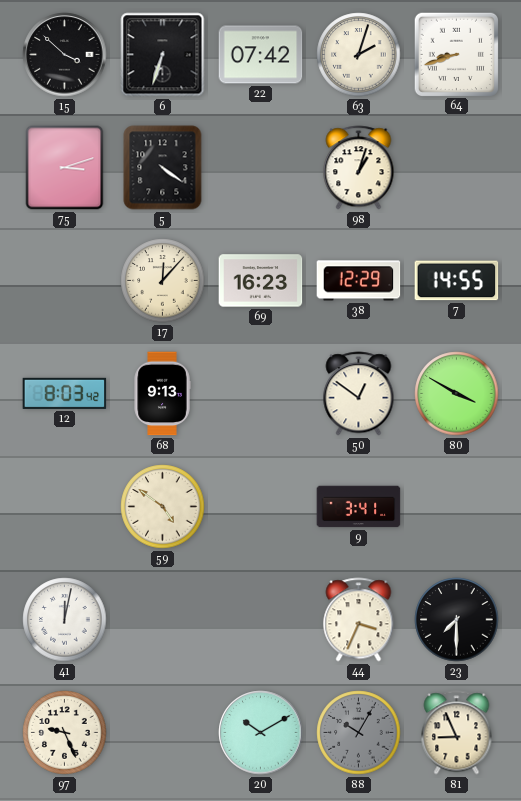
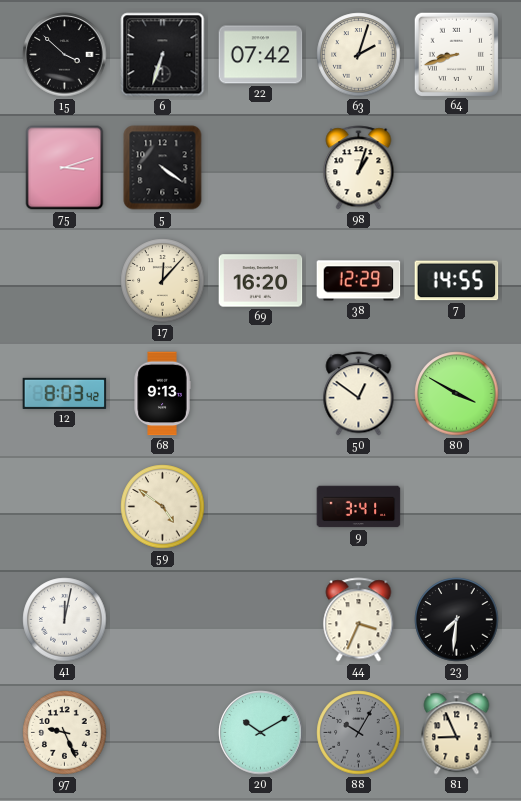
69: 16:23 -> 16:20
23: 7:30 -> 7:31
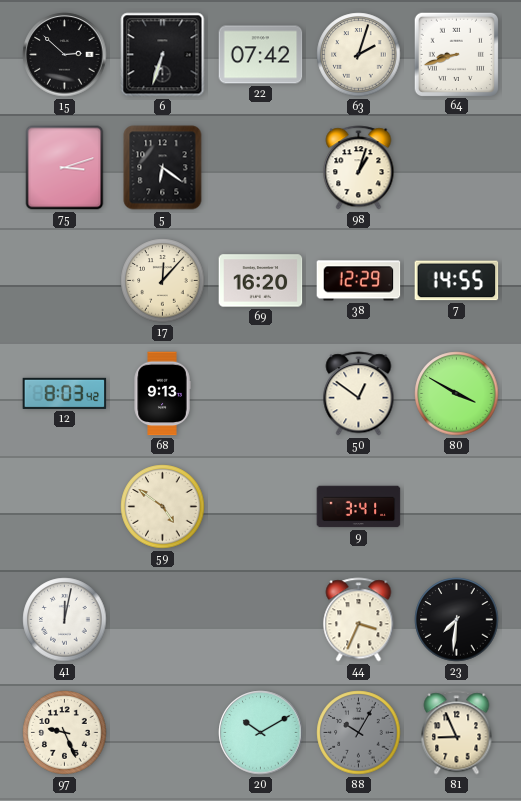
15: 3:52 -> 2:52
5: 4:21 -> 6:21
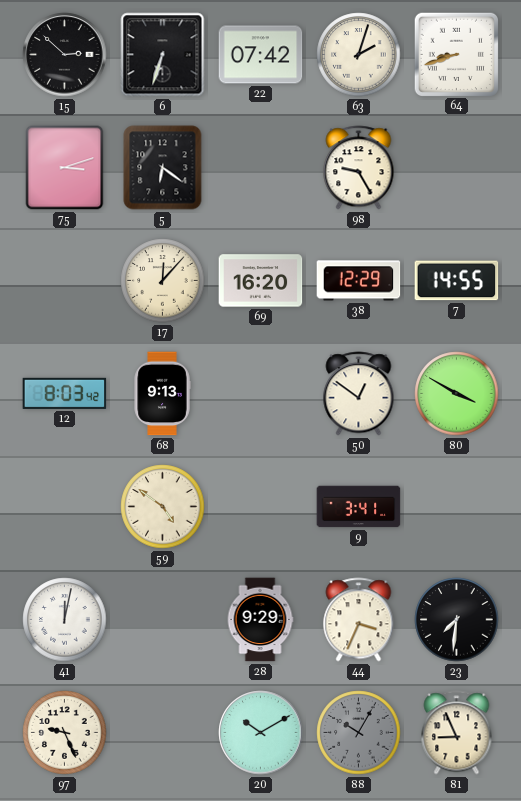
98: 1:03 -> 9:25
28: none -> 9:29
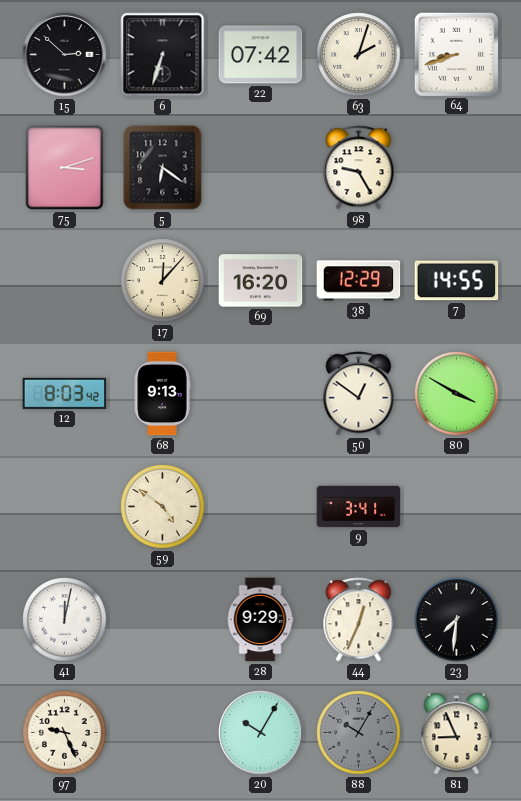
44: 3:34 -> 12:34
20: 10:10 -> 10:05
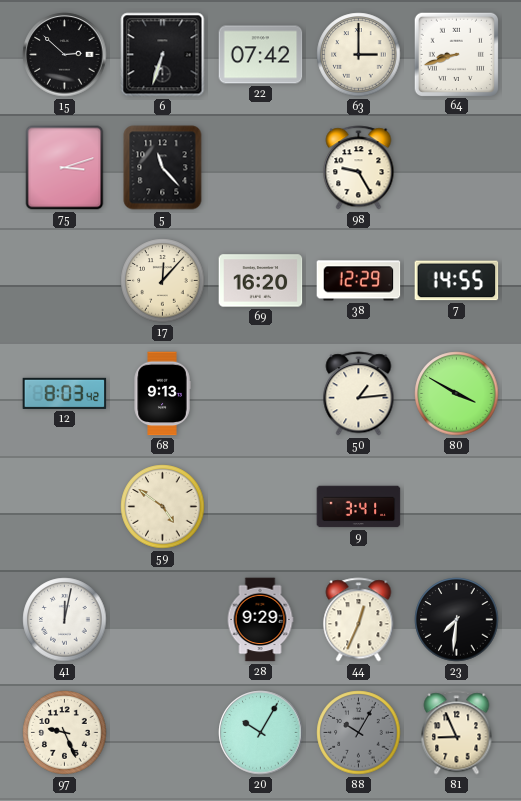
63: 2:03 -> 3:00
5: 6:21 -> 11:23
50: 12:51 -> 1:14
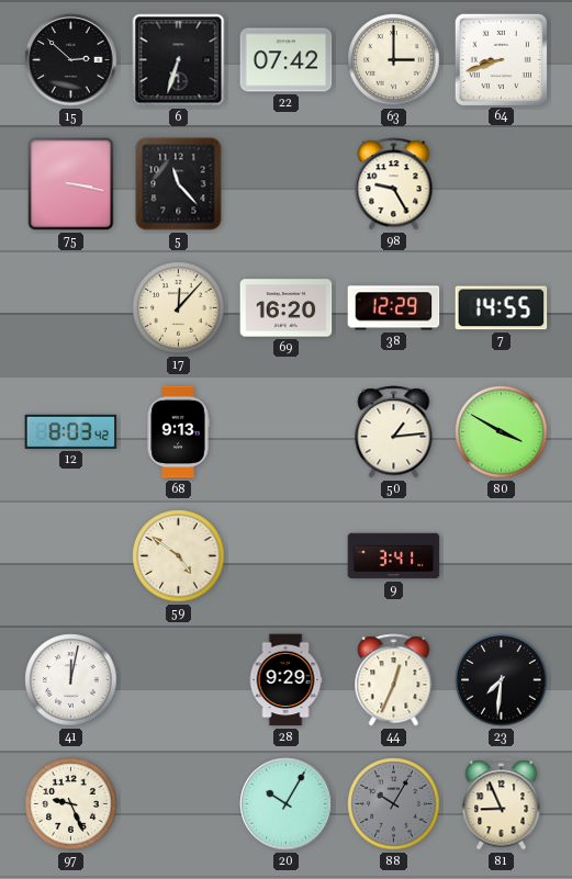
75: 3:12 -> 3:17
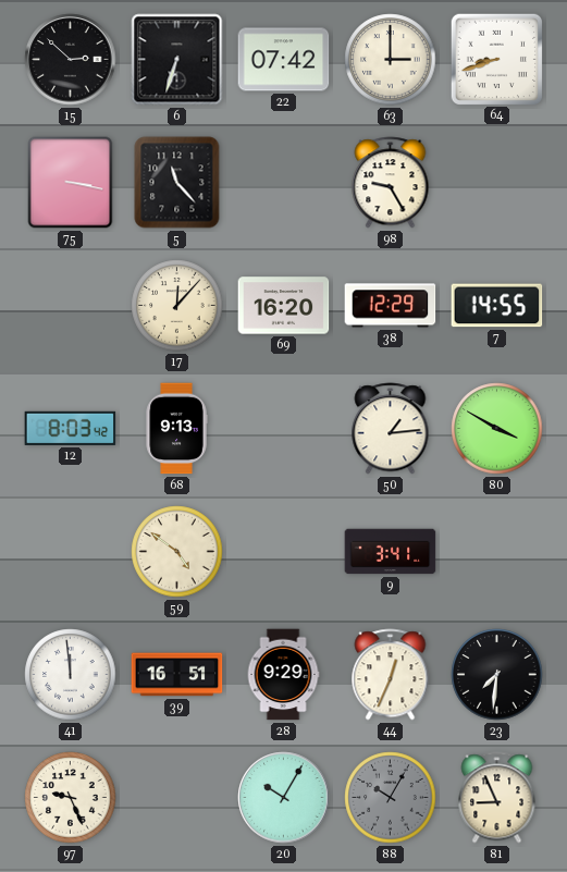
41: 12:02 -> 11:59
39: none -> 16:51
